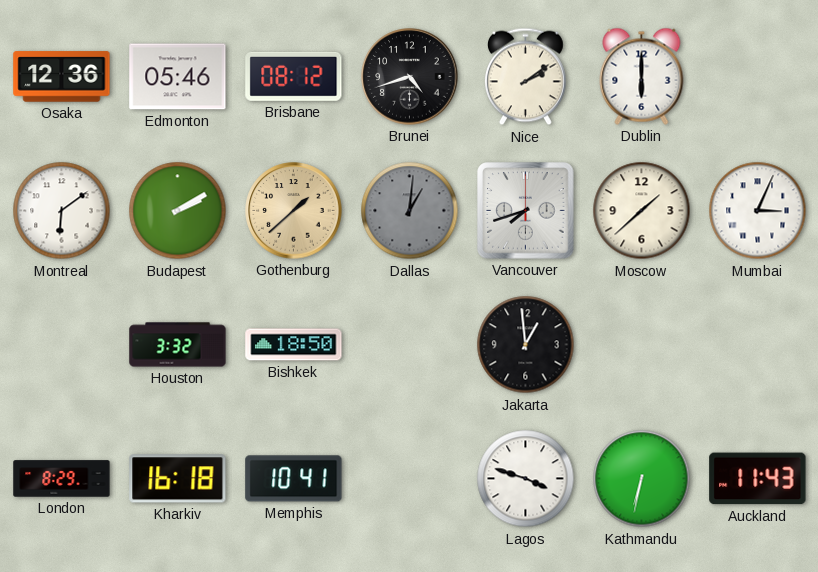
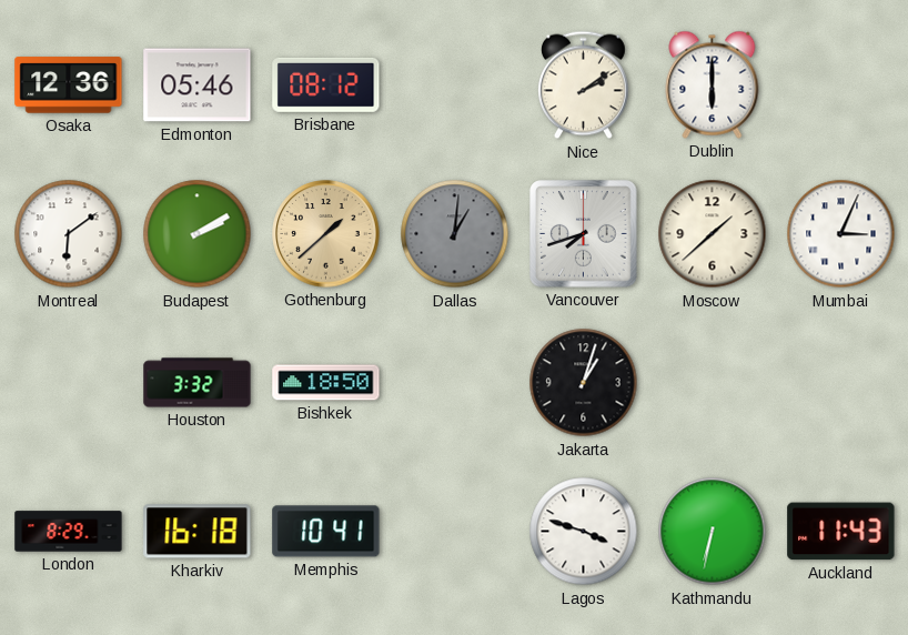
Brunei: 4:42 -> none
Jakarta: 12:59 -> 1:03
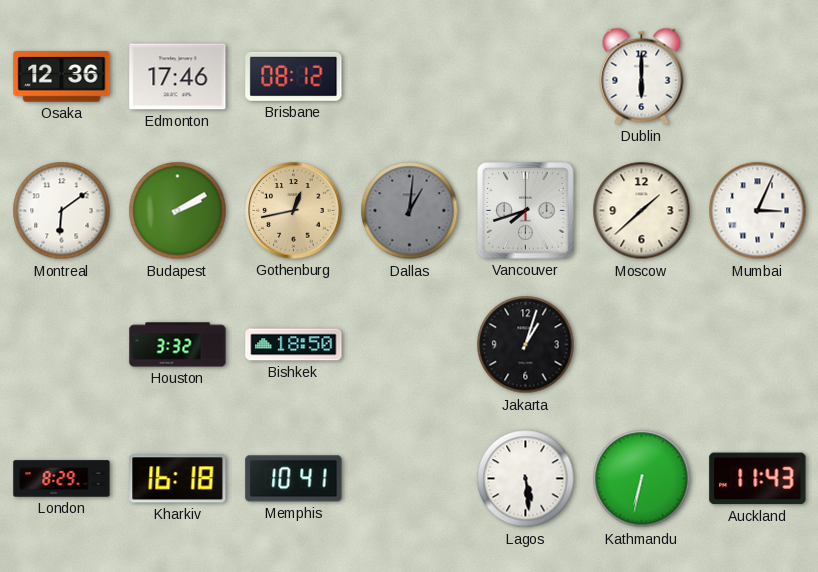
Edmonton: 05:46 -> 17:46
Nice: 2:09 -> none
Gothenburg: 1:38 -> 12:43
Lagos: 3:48 -> 5:29
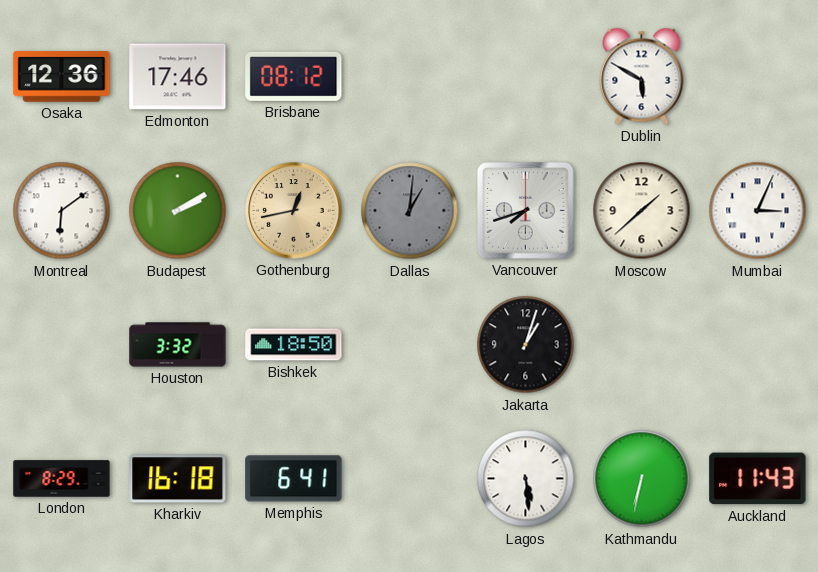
Dublin: 6:00 -> 5:50
Memphis: 10:41 -> 6:41
